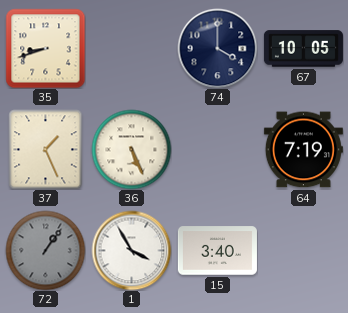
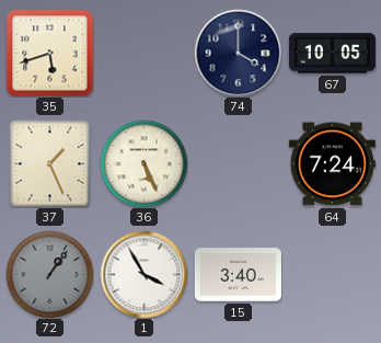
35: 8:42 -> 5:42
64: 7:19 -> 7:24
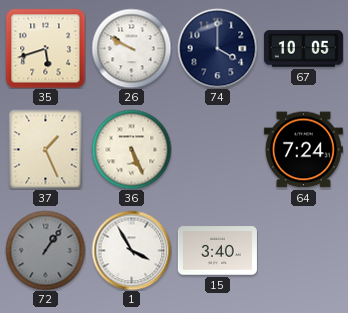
26: none -> 9:50
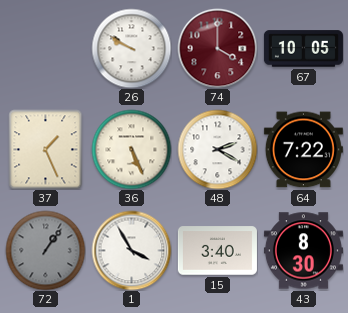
35: 5:42 -> none
74 dial: navy -> burgundy
48: none -> 2:20
64: 7:24 -> 7:22
43: none -> 8:30
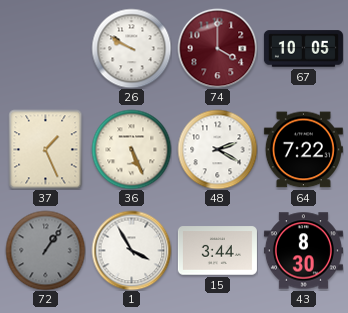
15: 3:40 -> 3:44
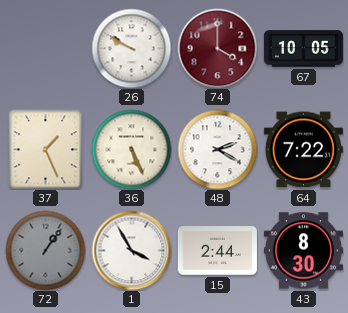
15: 3:44 -> 2:44
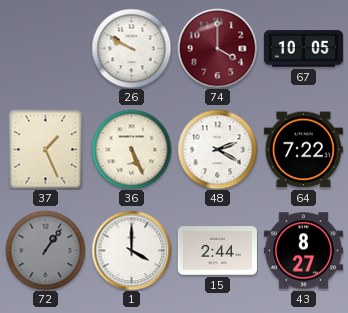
1: 3:55 -> 4:00
43: 8:30 -> 8:27
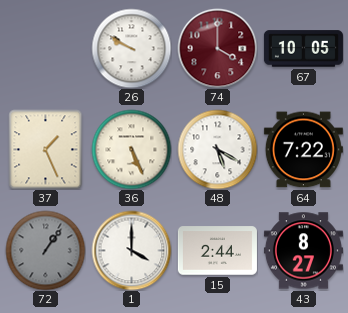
48: 2:20 -> 5:20
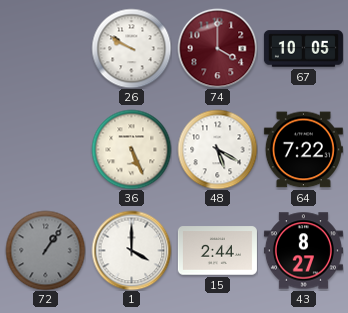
37: 1:26 -> none
